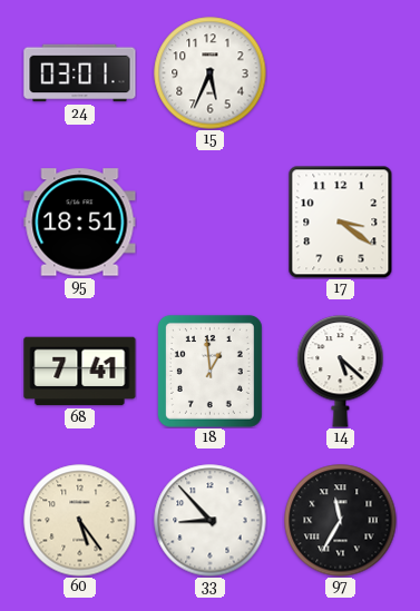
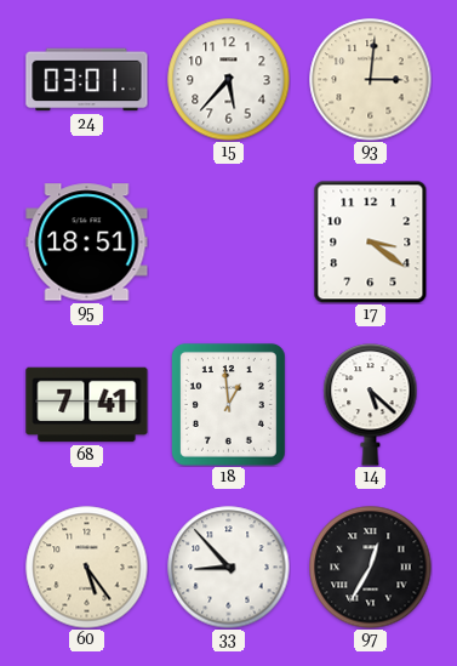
15: 5:34 -> 5:37
93: none -> 3:01
97: 11:35 -> 12:35
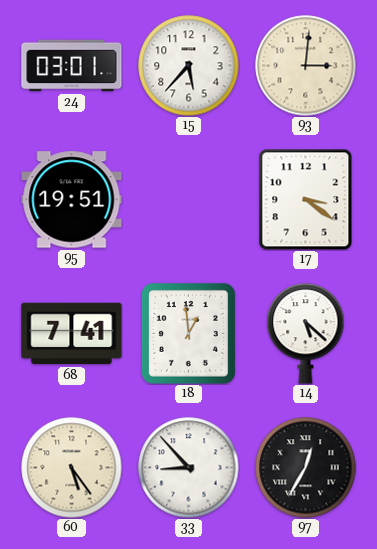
95: 18:51 -> 19:51
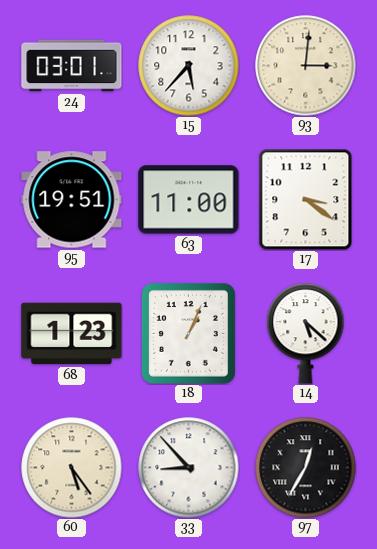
63: none -> 11:00
68: 7:41 -> 1:23
18: 12:59 -> 1:04
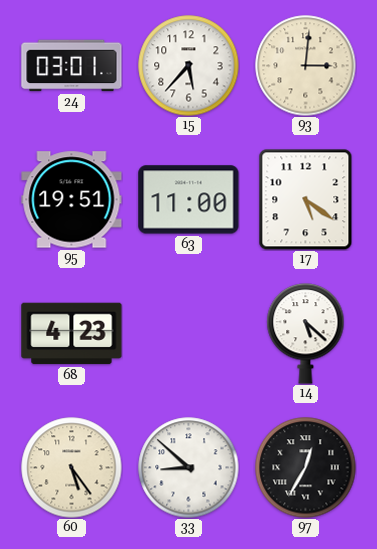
17: 3:21 -> 5:21
68: 1:23 -> 4:23
18: 1:04 -> none
33: 8:53 -> 8:52
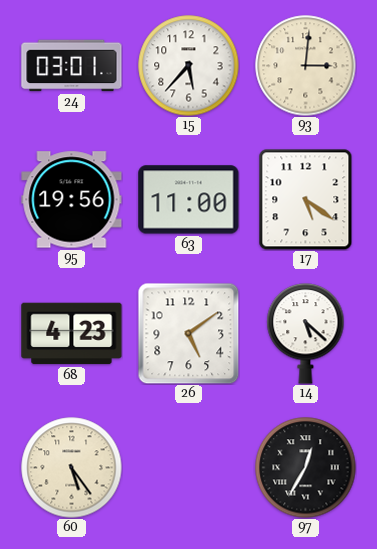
95: 19:51 -> 19:56
26: none -> 5:09
33: 8:52 -> none
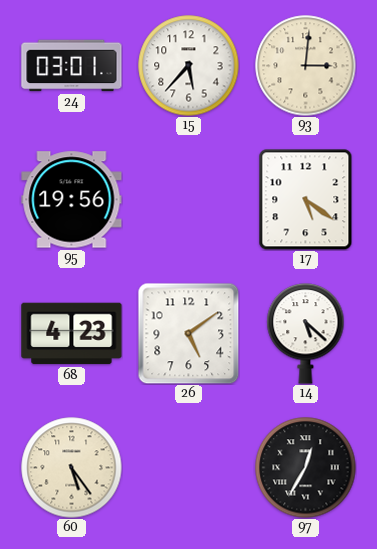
63: 11:00 -> none
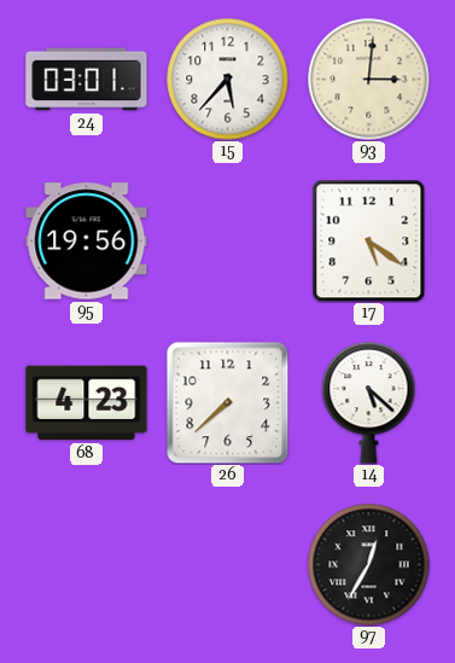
26: 5:09 -> 7:38
60: 5:24 -> none
